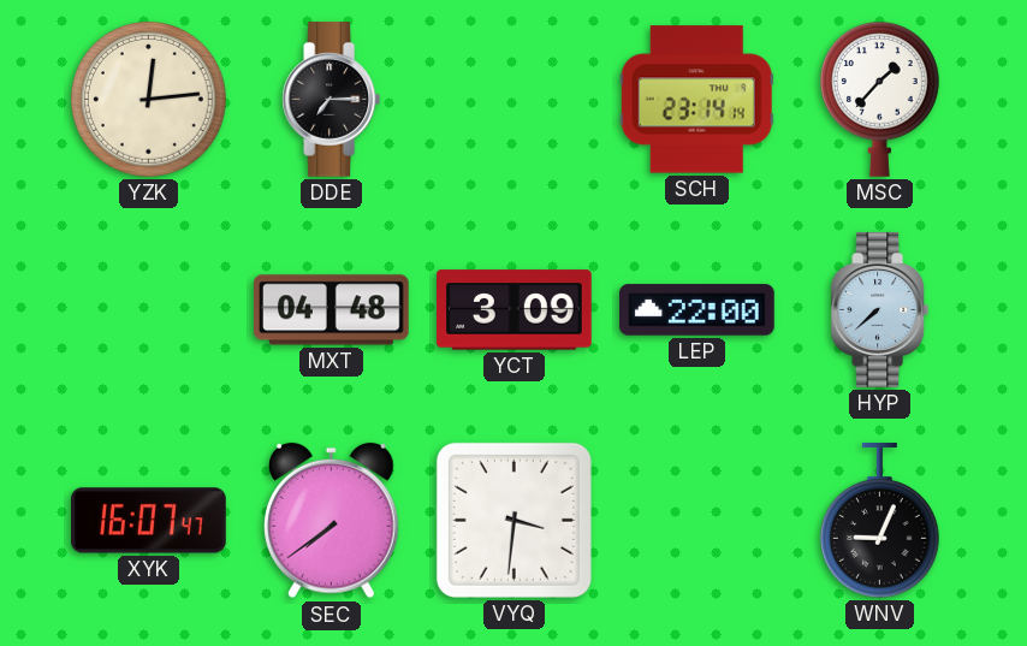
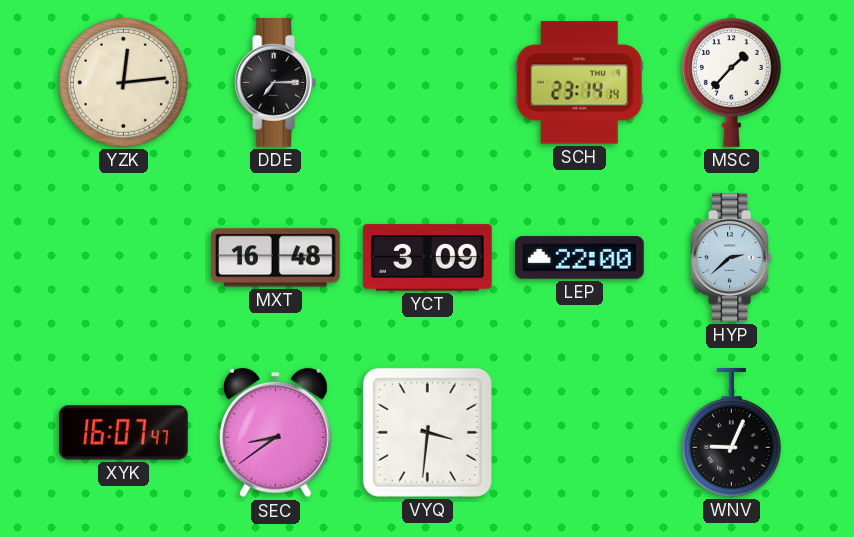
MXT: 04:48 -> 16:48
HYP: 7:38 -> 2:38
SEC: 7:39 -> 8:39
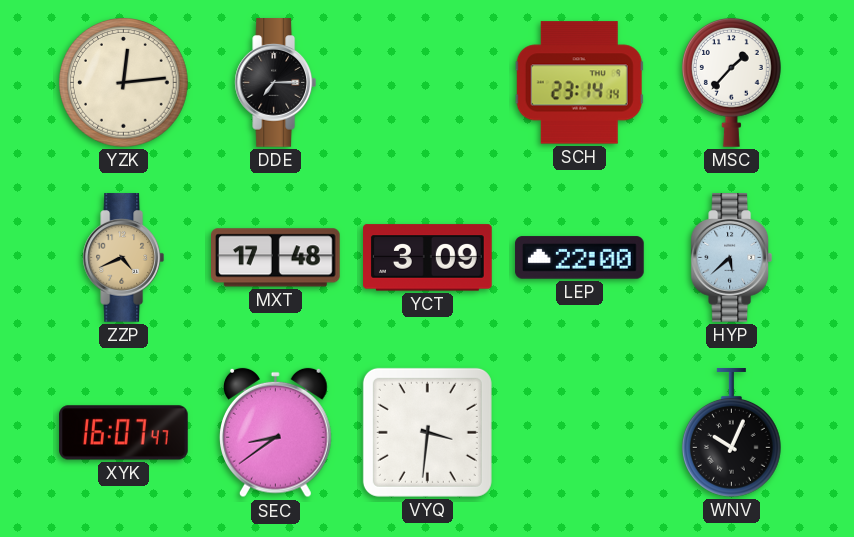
ZZP: none -> 4:41
MXT: 16:48 -> 17:48
HYP: 2:38 -> 5:38
WNV: 9:04 -> 10:04
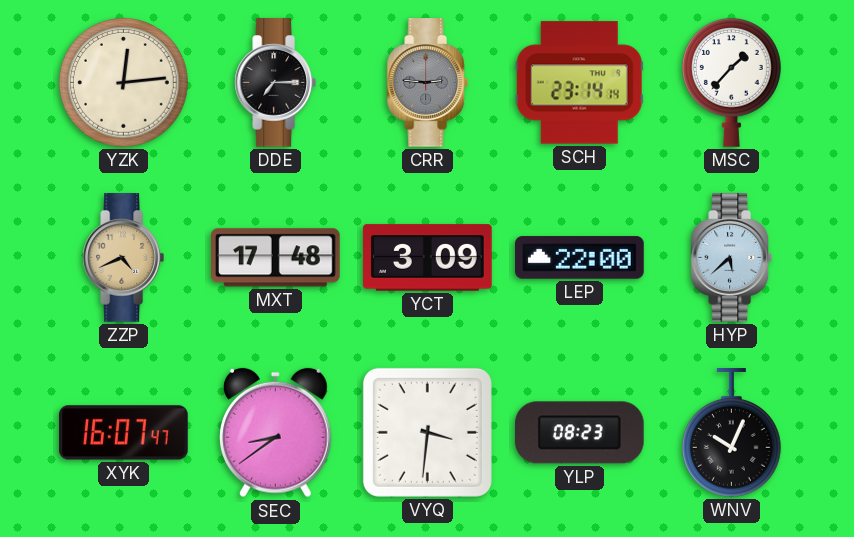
CRR: none -> 2:46
YLP: none -> 08:23
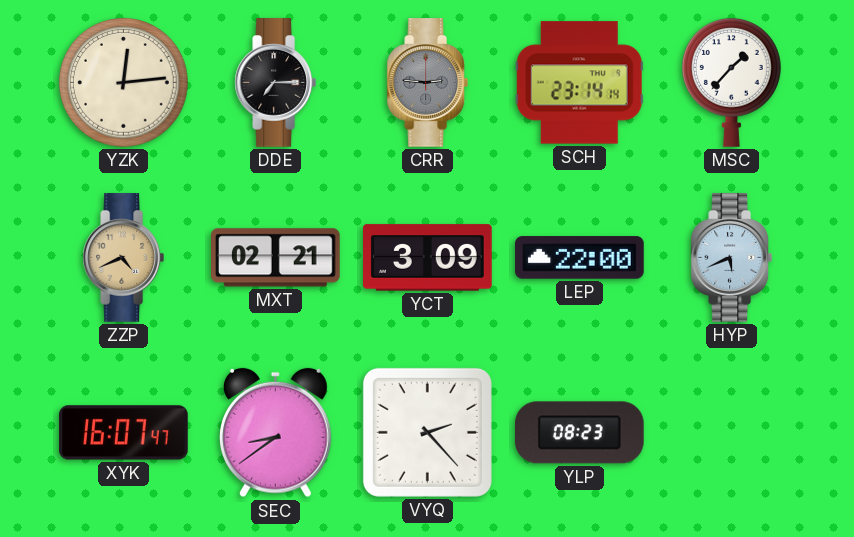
MXT: 17:48 -> 02:21
HYP: 5:38 -> 5:41
VYQ: 3:31 -> 2:23
WNV: 10:04 -> none
